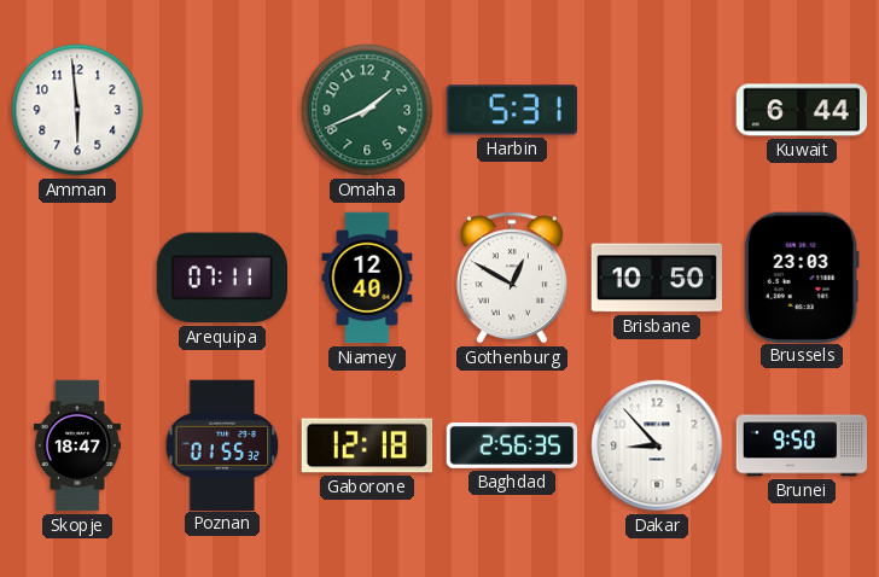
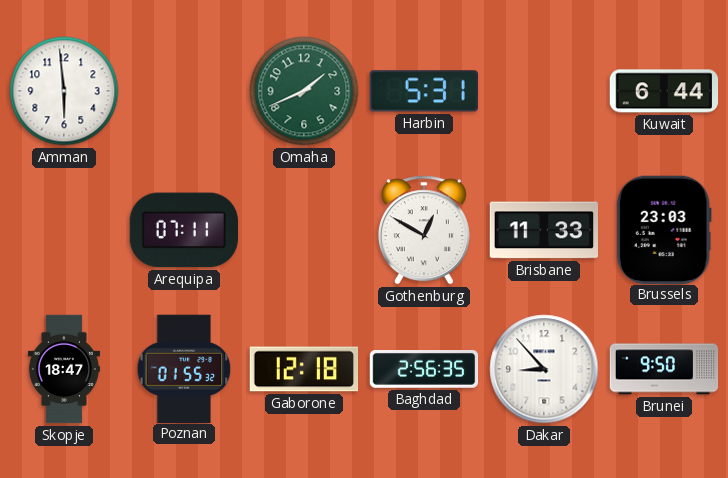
Niamey: 12:40 -> none
Brisbane: 10:50 -> 11:33
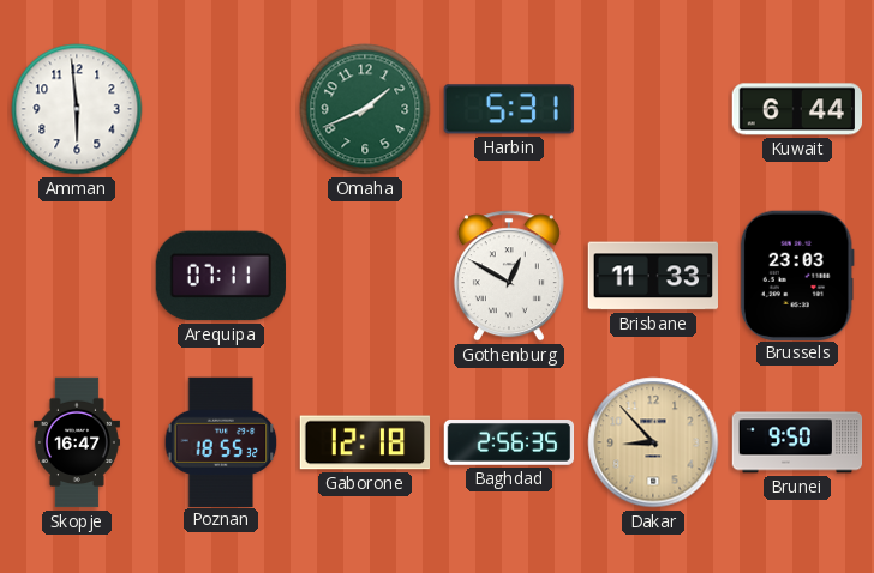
Skopje: 18:47 -> 16:47
Poznan: 01:55 -> 18:55
Dakar dial: white -> champagne
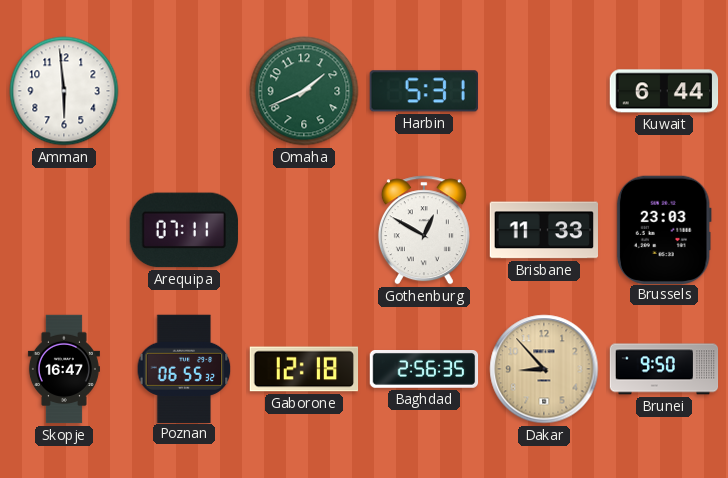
Poznan: 18:55 -> 06:55
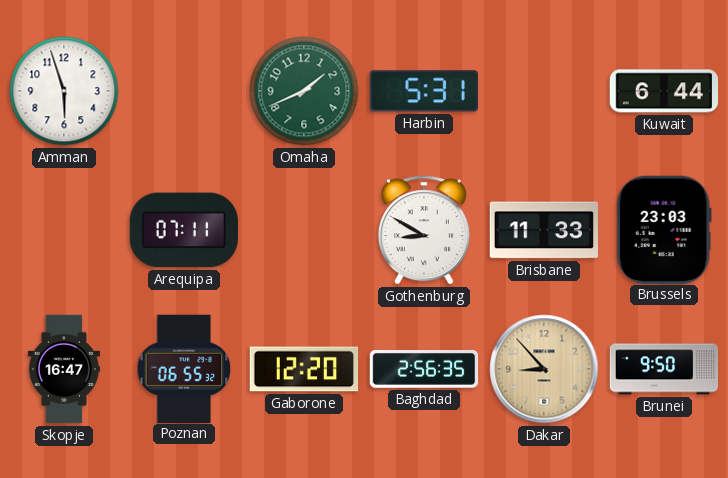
Amman: 5:59 -> 5:57
Gothenburg: 12:50 -> 8:50
Gaborone: 12:18 -> 12:20
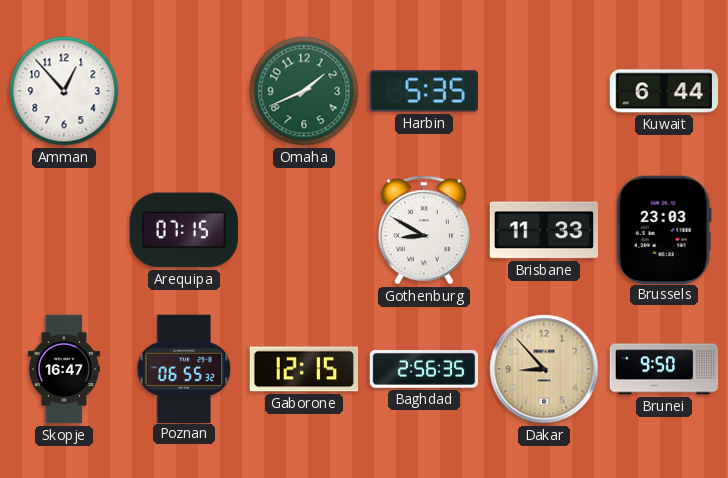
Amman: 5:57 -> 12:53
Harbin: 5:31 -> 5:35
Arequipa: 07:11 -> 07:15
Gaborone: 12:20 -> 12:15
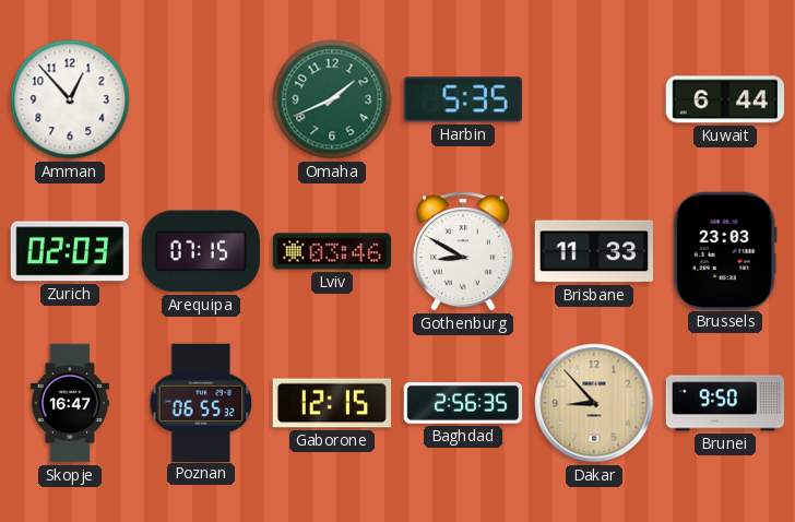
Zurich: none -> 02:03
Lviv: none -> 03:46
